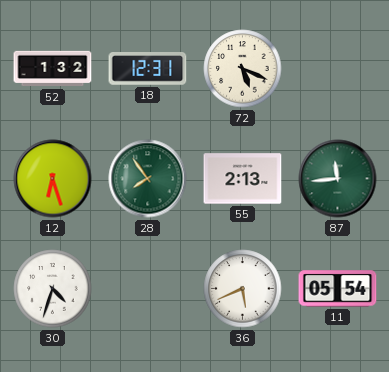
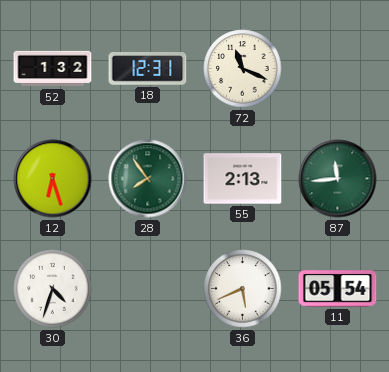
72: 5:19 -> 11:19
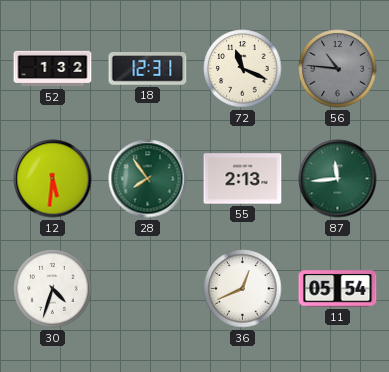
56: none -> 10:46
12: 6:27 -> 5:31
36: 5:41 -> 12:41
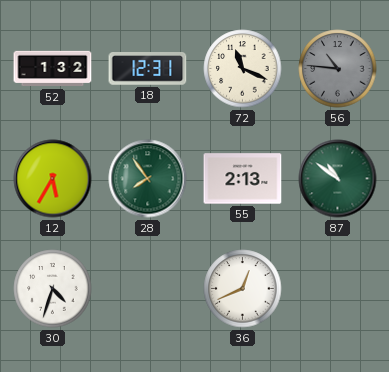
12: 5:31 -> 5:35
87: 11:44 -> 10:51
11: 05:54 -> none
